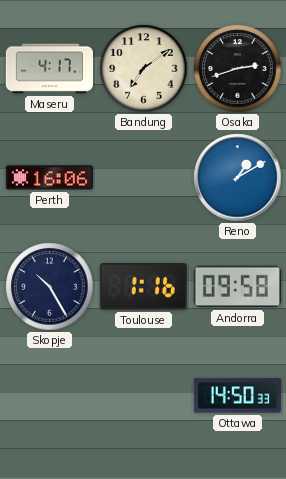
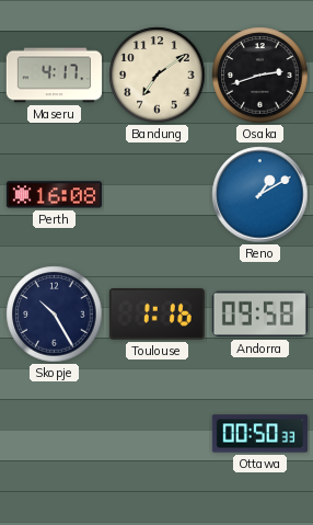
Perth: 16:06 -> 16:08
Ottawa: 14:50 -> 00:50
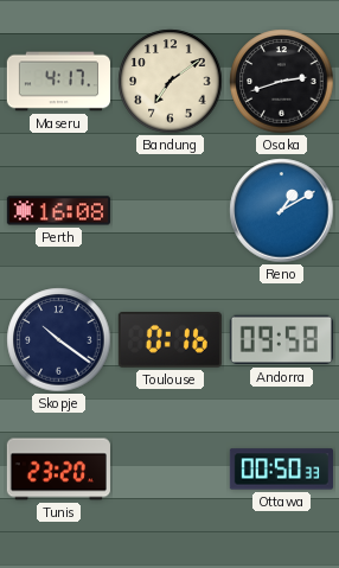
Skopje: 10:25 -> 10:21
Toulouse: 1:16 -> 0:16
Tunis: none -> 23:20
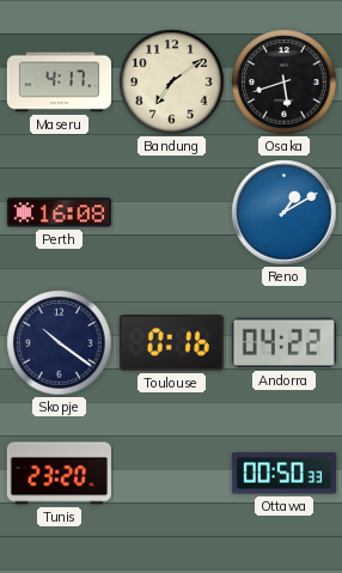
Osaka: 2:42 -> 5:42
Andorra: 09:58 -> 04:22
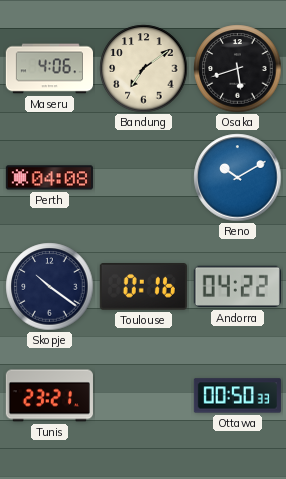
Maseru: 4:17 -> 4:06
Perth: 16:08 -> 04:08
Reno: 1:10 -> 10:10
Tunis: 23:20 -> 23:21
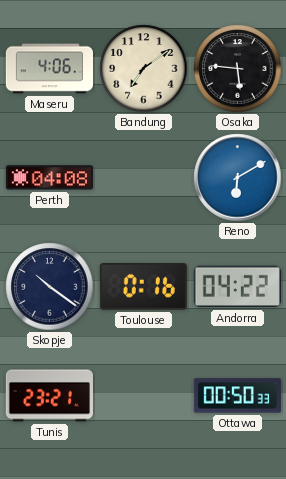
Osaka: 5:42 -> 5:46
Reno: 10:10 -> 6:10
